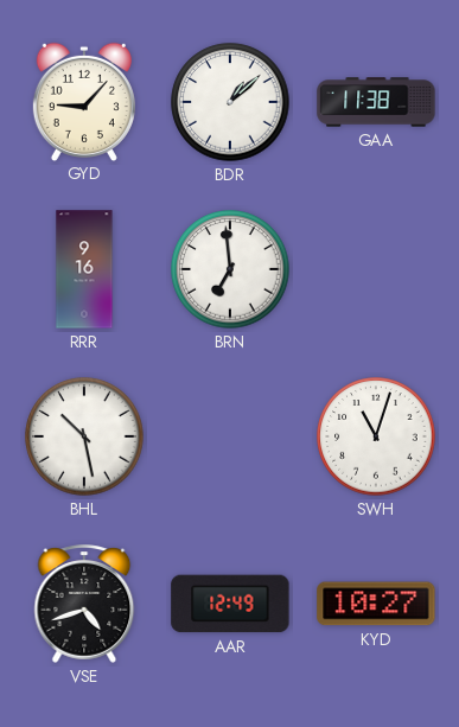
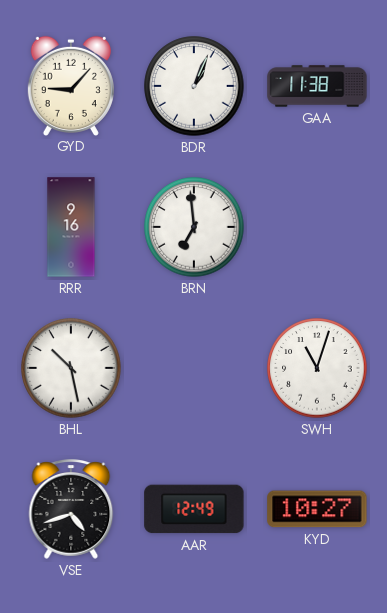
BDR: 1:08 -> 1:04
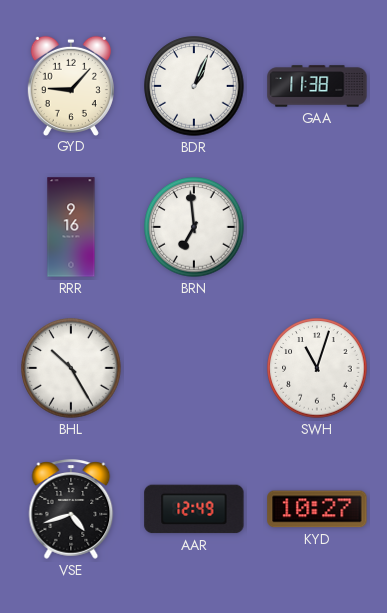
BHL: 10:28 -> 10:25
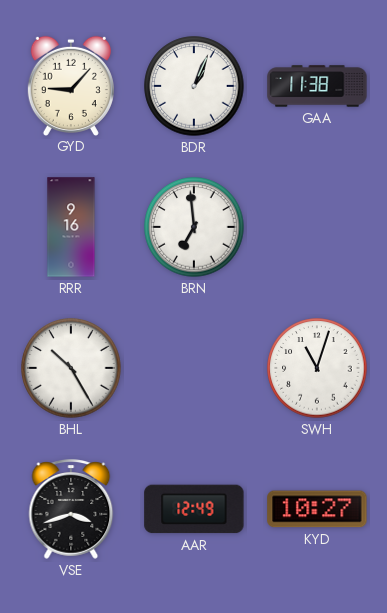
VSE: 4:42 -> 3:42
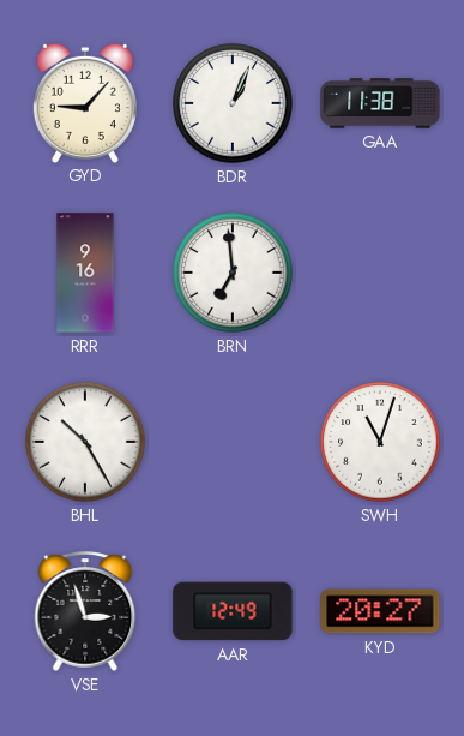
VSE: 3:42 -> 2:57
KYD: 10:27 -> 20:27
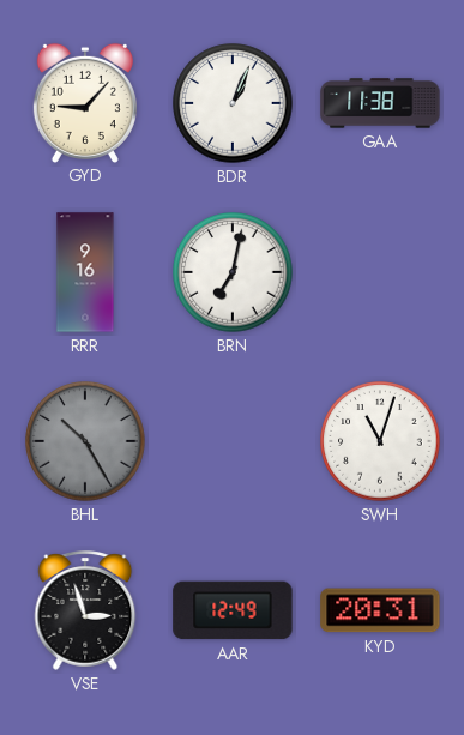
BRN: 6:59 -> 7:02
BHL dial: white -> grey
KYD: 20:27 -> 20:31
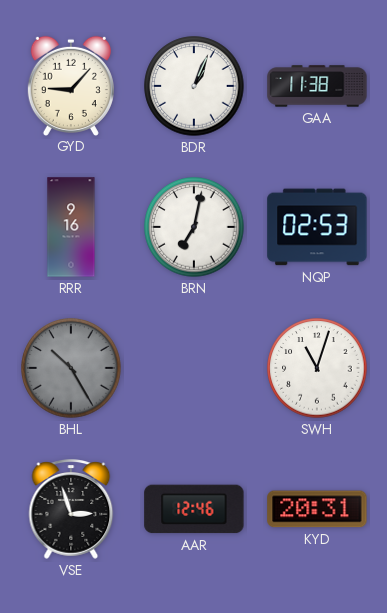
NQP: none -> 02:53
AAR: 12:49 -> 12:46
